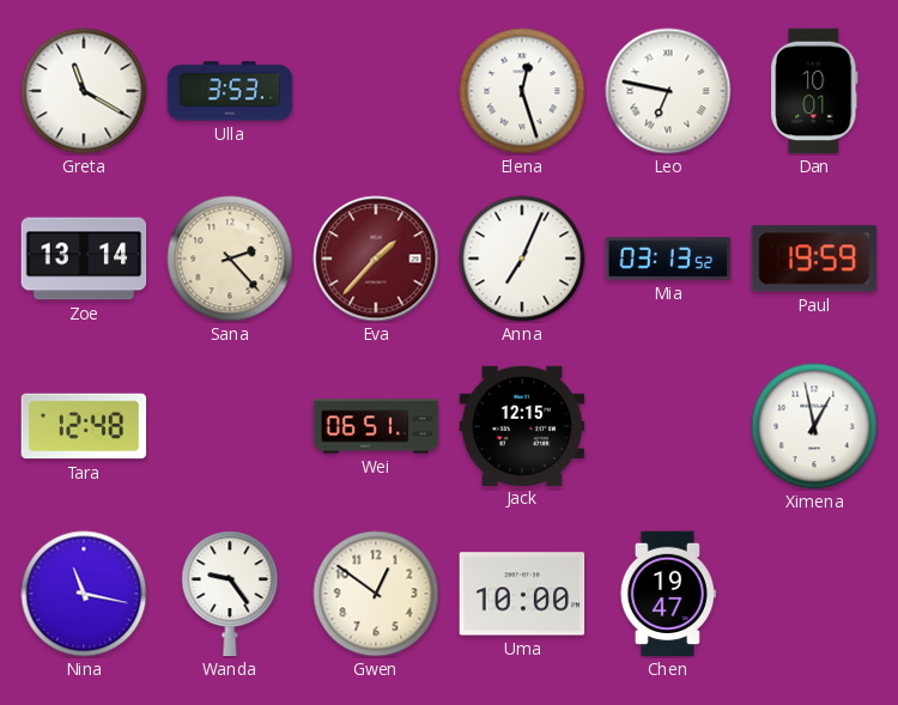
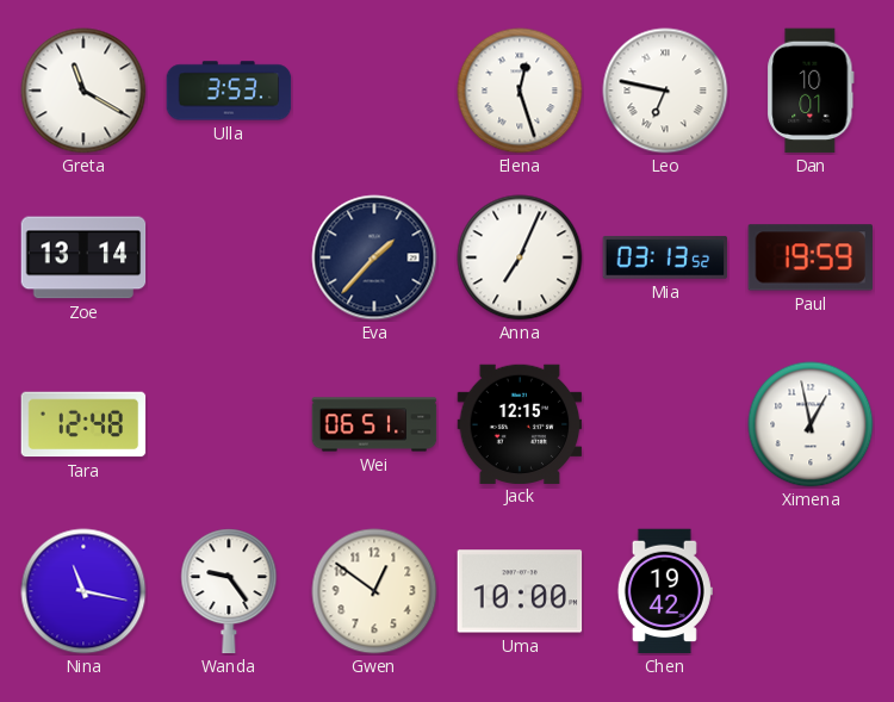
Sana: 2:23 -> none
Eva dial: burgundy -> navy
Chen: 19:47 -> 19:42
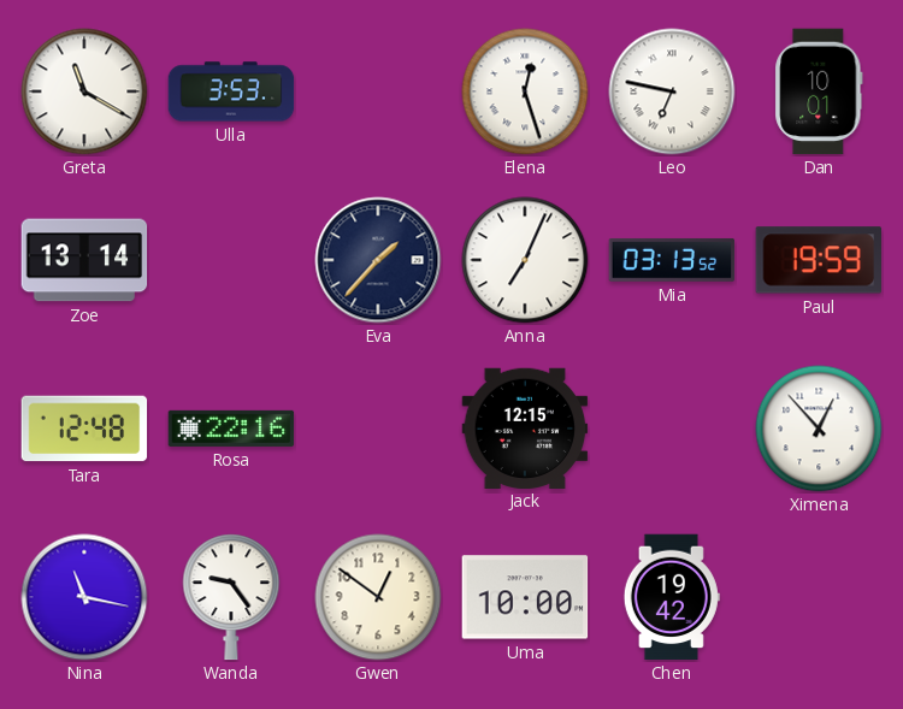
Rosa: none -> 22:16
Wei: 06:51 -> none
Ximena: 12:58 -> 12:53
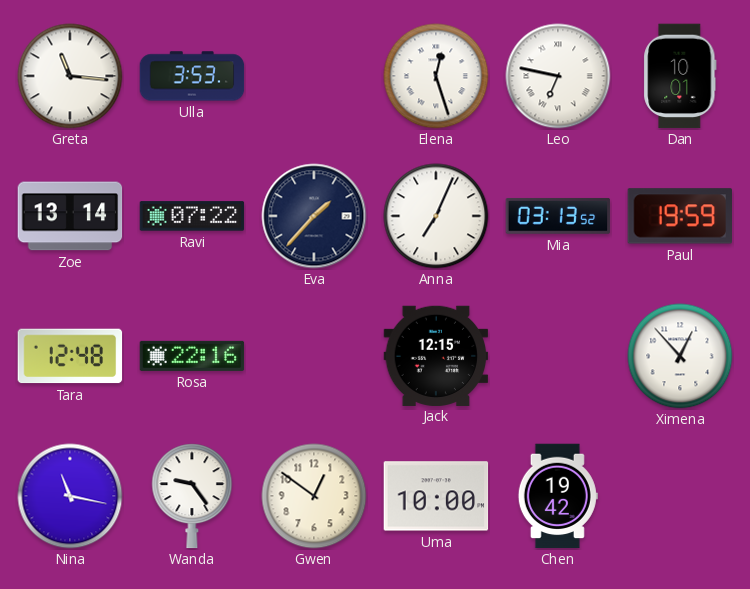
Greta: 11:20 -> 11:16
Ravi: none -> 07:22
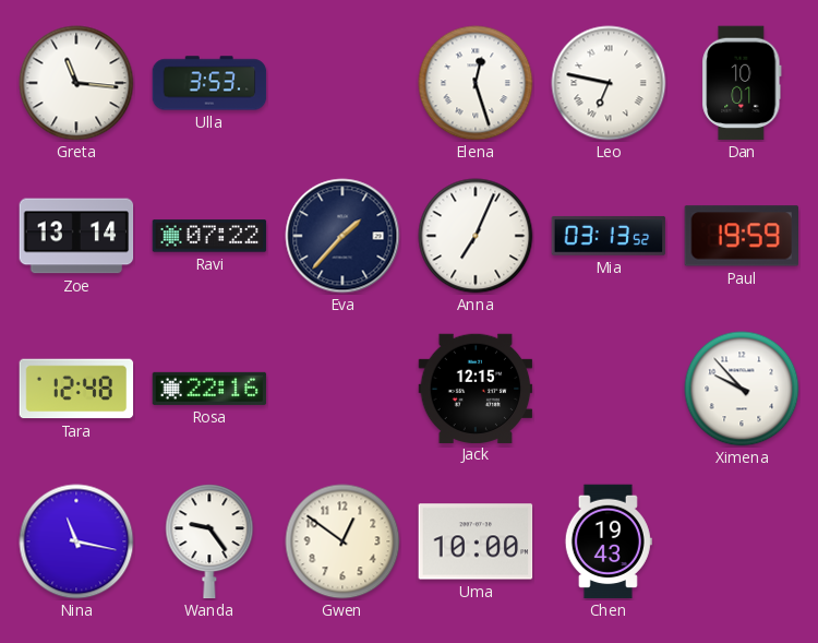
Ximena: 12:53 -> 9:53
Chen: 19:42 -> 19:43
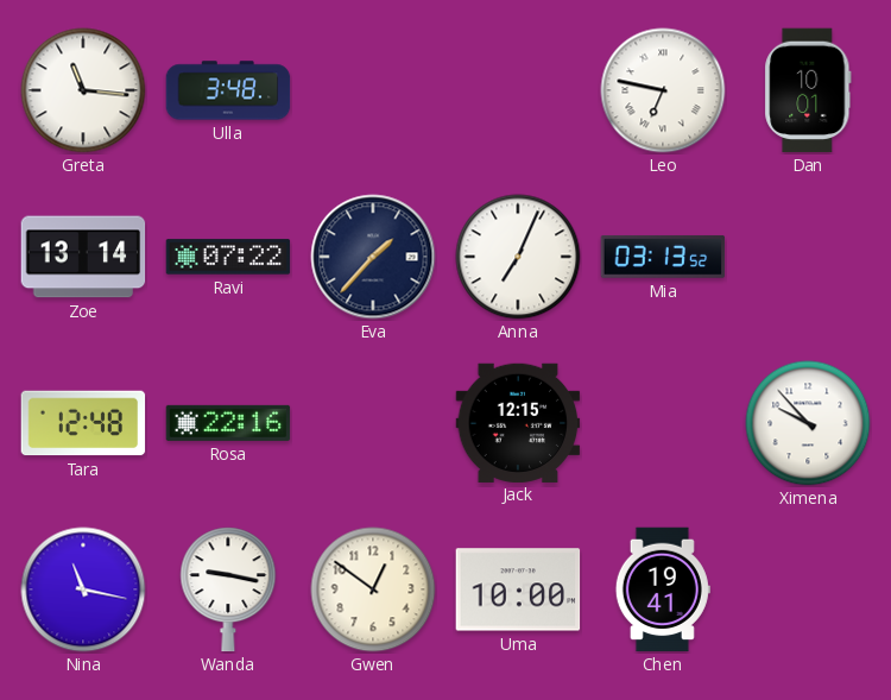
Ulla: 3:53 -> 3:48
Elena: 12:27 -> none
Paul: 19:59 -> none
Wanda: 9:24 -> 9:17
Chen: 19:43 -> 19:41
